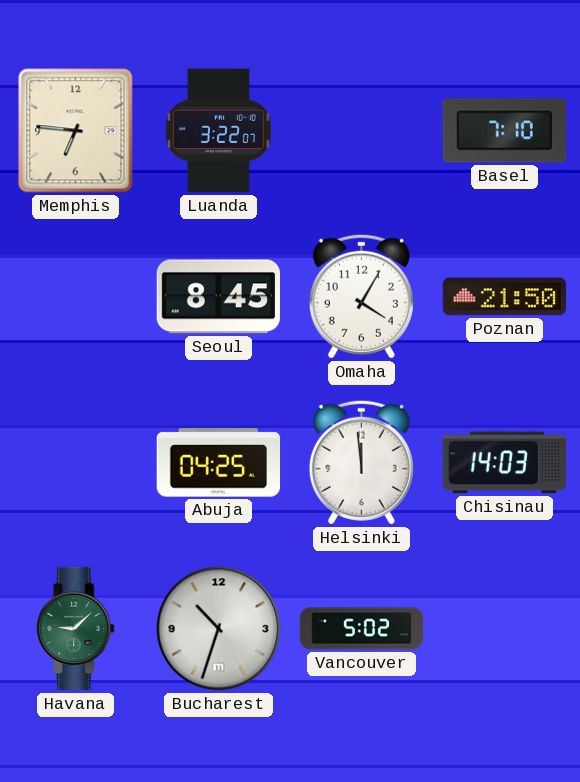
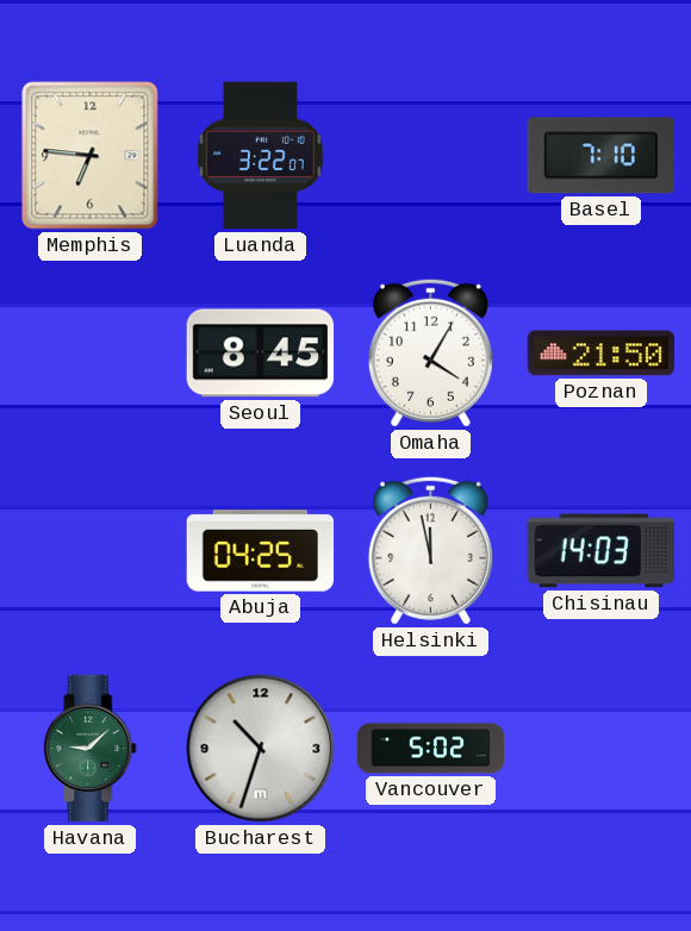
Helsinki: 11:59 -> 11:58
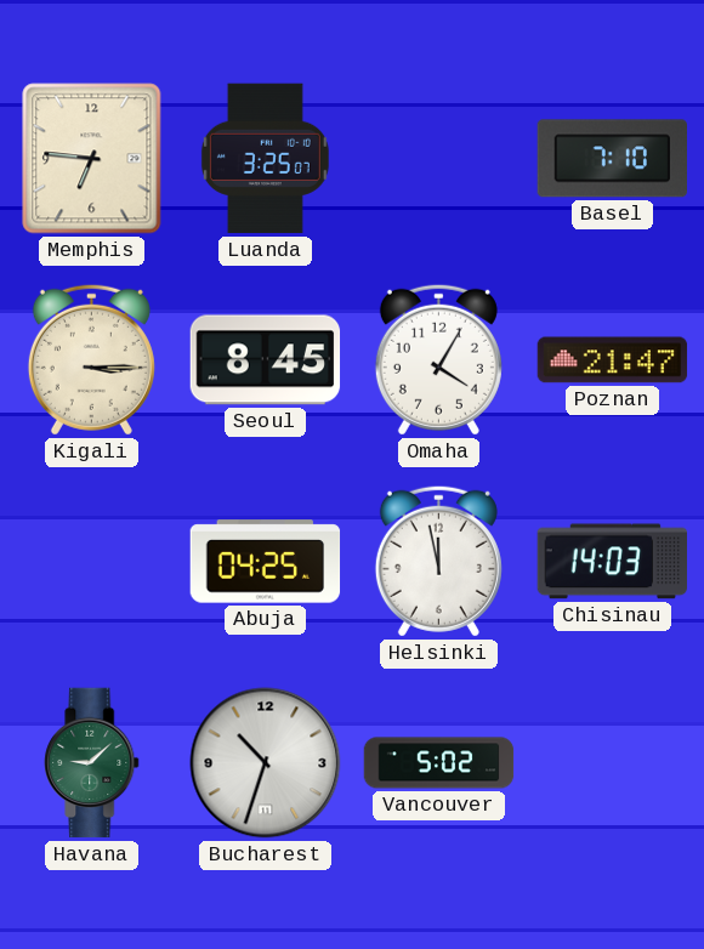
Luanda: 3:22 -> 3:25
Kigali: none -> 3:15
Poznan: 21:50 -> 21:47
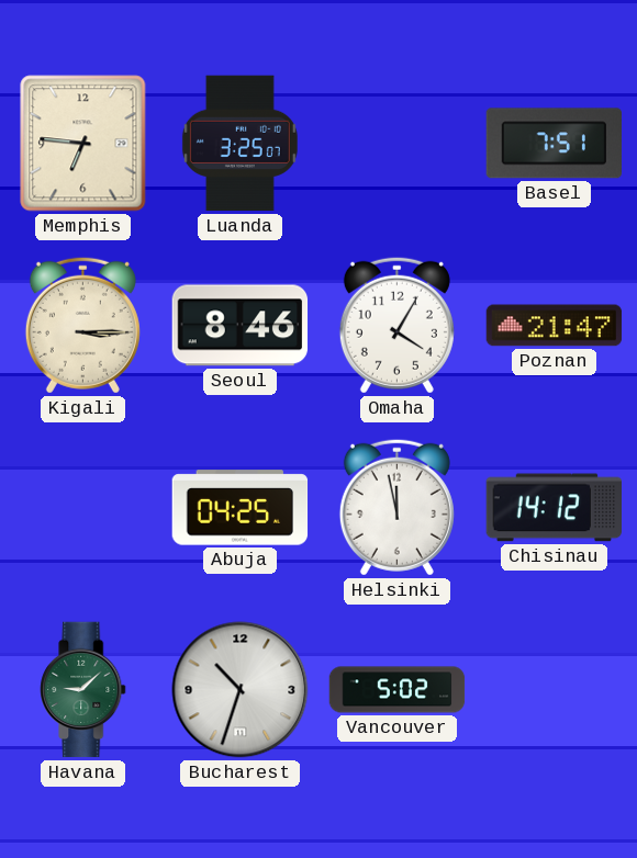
Basel: 7:10 -> 7:51
Seoul: 8:45 -> 8:46
Chisinau: 14:03 -> 14:12
